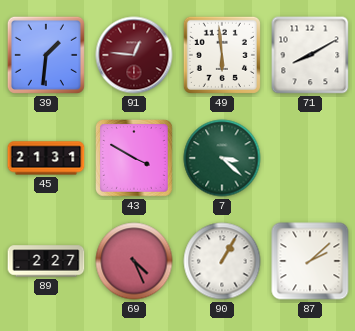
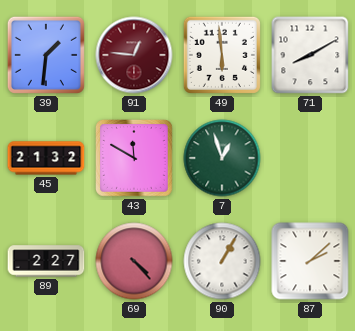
45: 21:31 -> 21:32
43: 3:50 -> 11:50
7: 3:22 -> 12:57
69: 4:26 -> 4:23
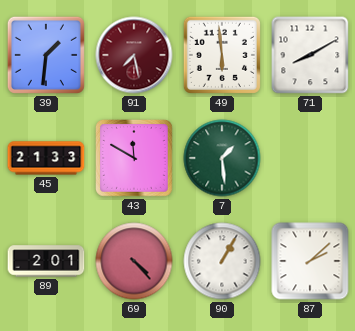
91: 12:46 -> 7:28
45: 21:32 -> 21:33
7: 12:57 -> 1:29
89: 2:27 -> 2:01
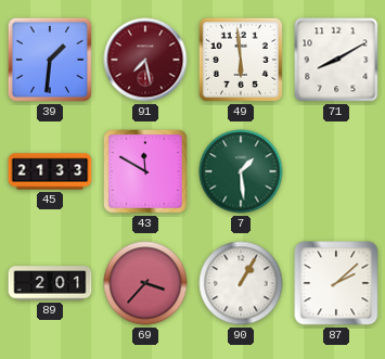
69: 4:23 -> 3:37
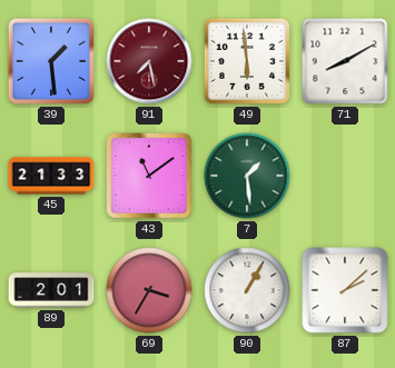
39: 1:31 -> 1:29
43: 11:50 -> 11:09
69: 3:37 -> 3:35
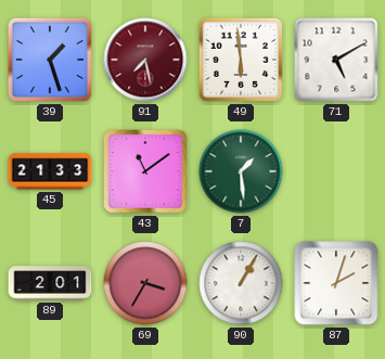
39: 1:29 -> 1:27
71: 8:10 -> 5:10
87: 2:08 -> 2:03
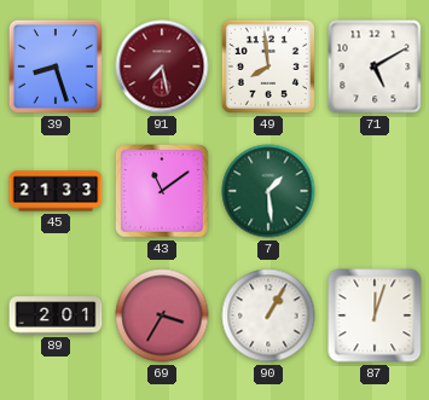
39: 1:27 -> 8:27
49: 5:59 -> 7:59
87: 2:03 -> 12:03
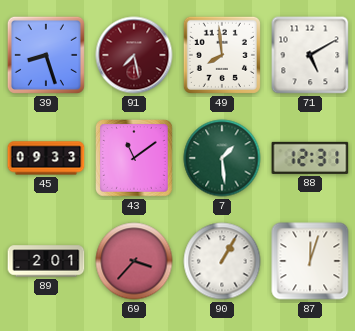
45: 21:33 -> 09:33
88: none -> 12:31
69: 3:35 -> 3:37
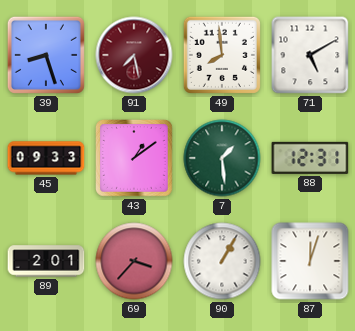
43: 11:09 -> 1:09
